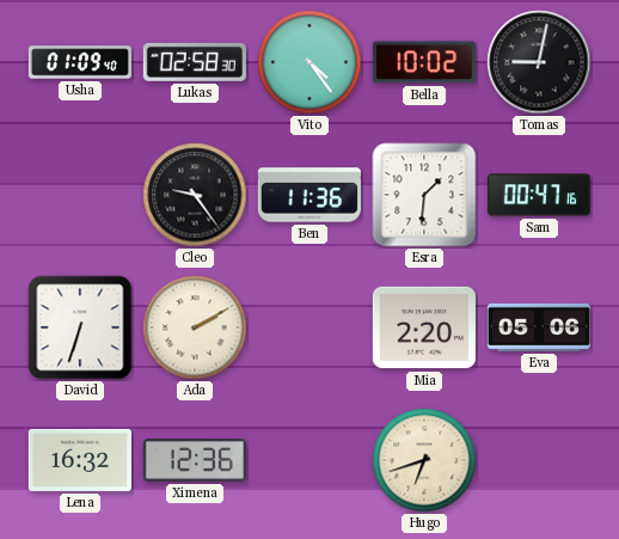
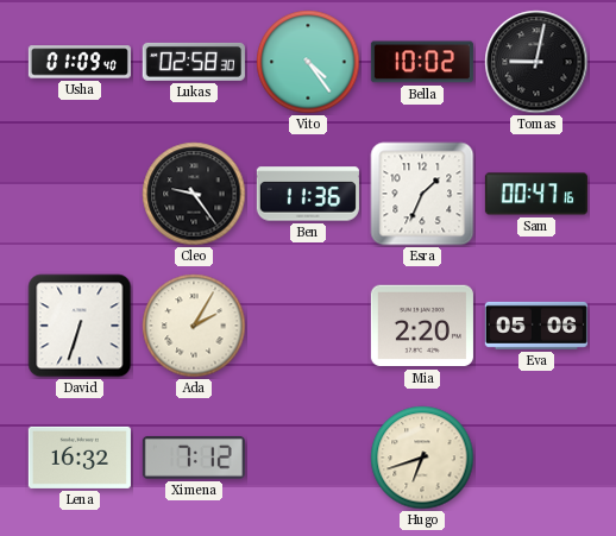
Esra: 1:31 -> 1:34
Ada: 2:10 -> 2:05
Ximena: 12:36 -> 7:12
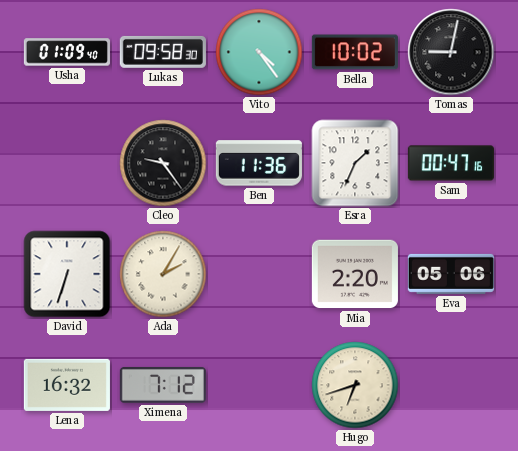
Lukas: 02:58 -> 09:58
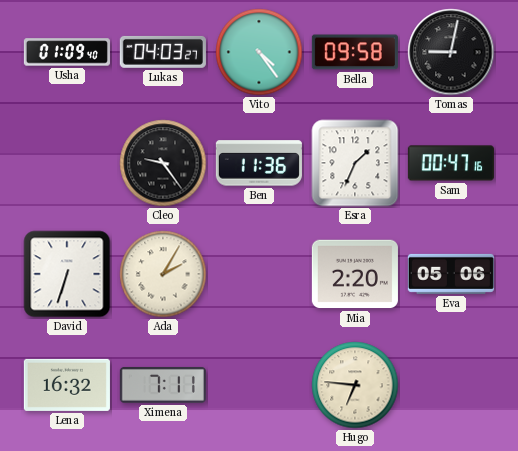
Lukas: 09:58 -> 04:03
Bella: 10:02 -> 09:58
Ximena: 7:12 -> 7:11
Hugo: 6:42 -> 6:46
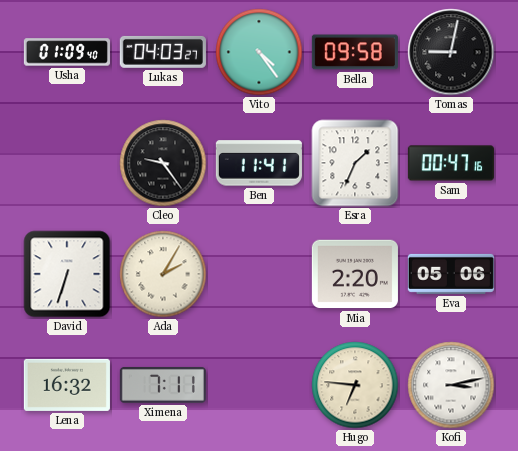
Ben: 11:36 -> 11:41
Kofi: none -> 3:13
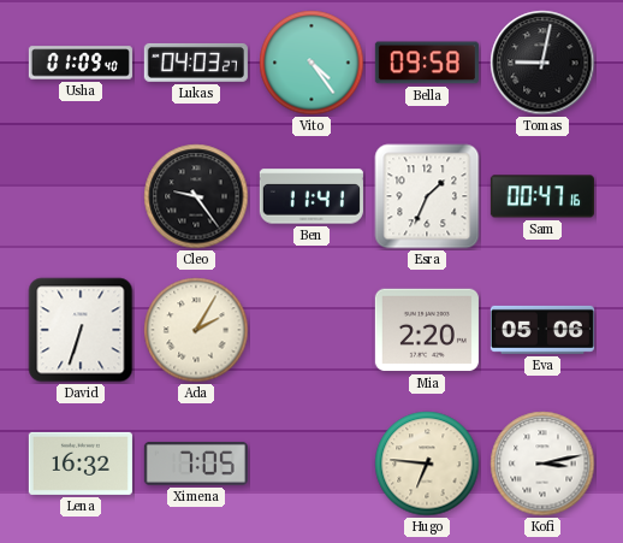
Ximena: 7:11 -> 7:05
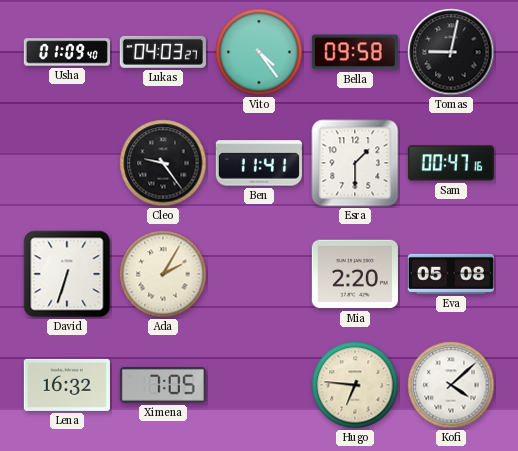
Esra: 1:34 -> 1:30
Eva: 05:06 -> 05:08
Kofi: 3:13 -> 4:08
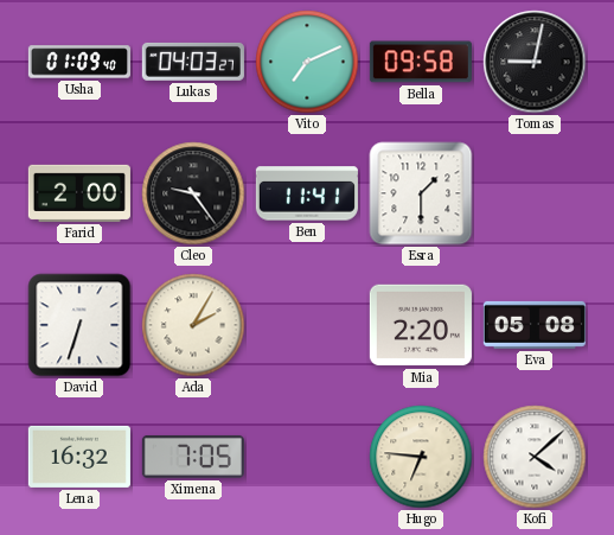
Vito: 4:24 -> 7:11
Farid: none -> 2:00
Sam: 00:47 -> none
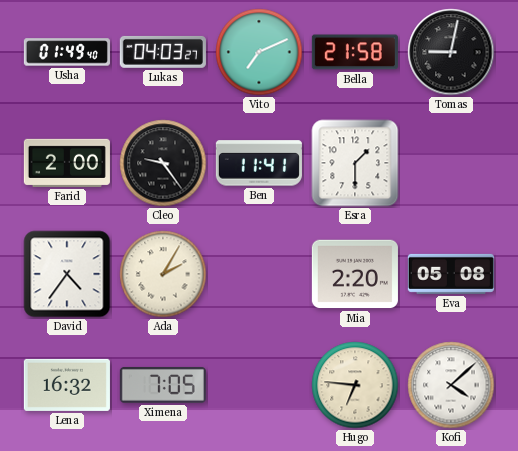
Usha: 01:09 -> 01:49
Bella: 09:58 -> 21:58
David: 6:33 -> 4:36
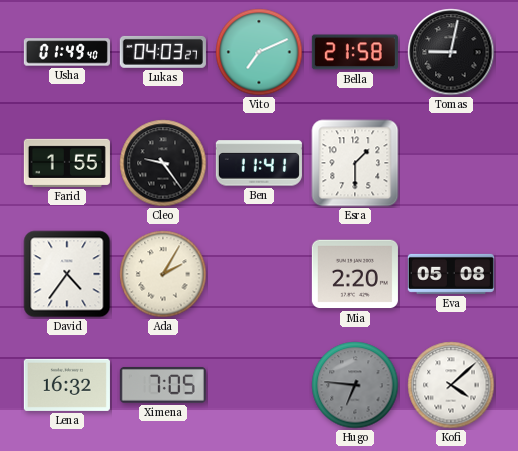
Farid: 2:00 -> 1:55
Hugo dial: cream -> grey
